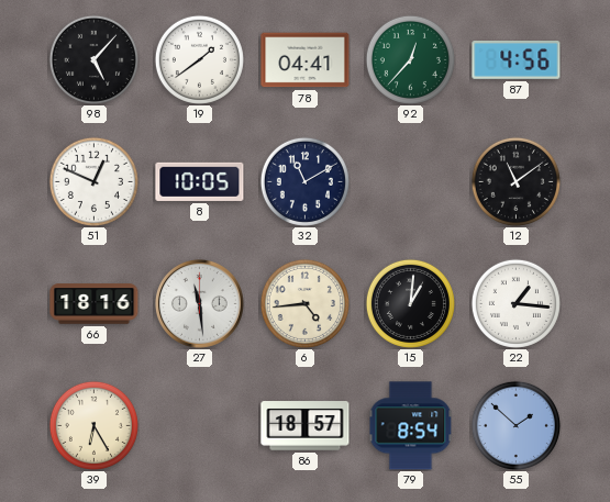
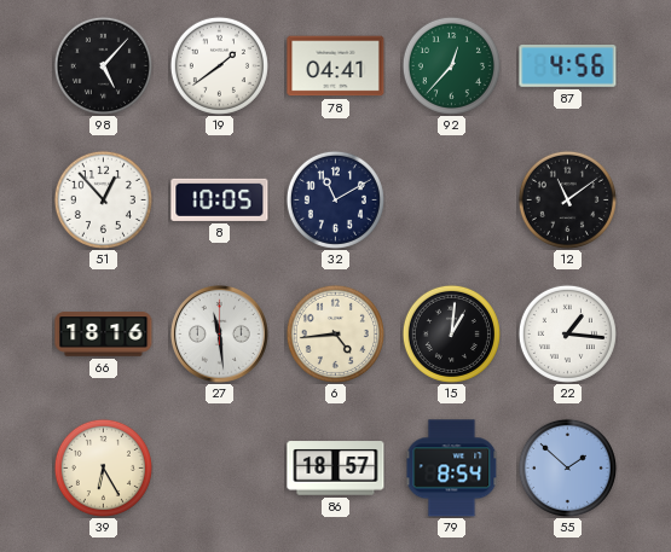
51: 12:49 -> 12:53
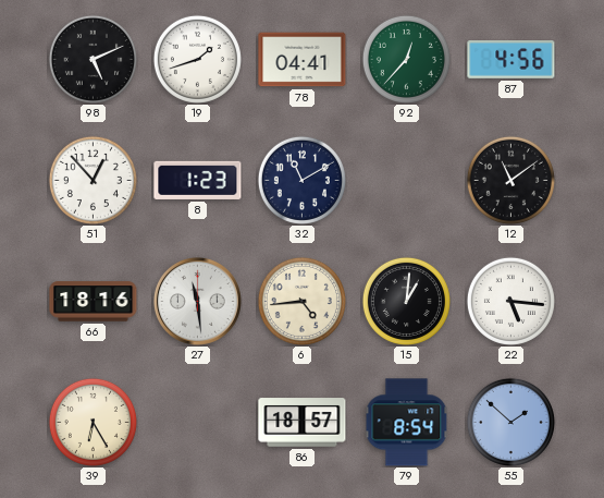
98: 5:07 -> 5:11
19: 1:39 -> 1:42
8: 10:05 -> 1:23
22: 1:16 -> 5:16
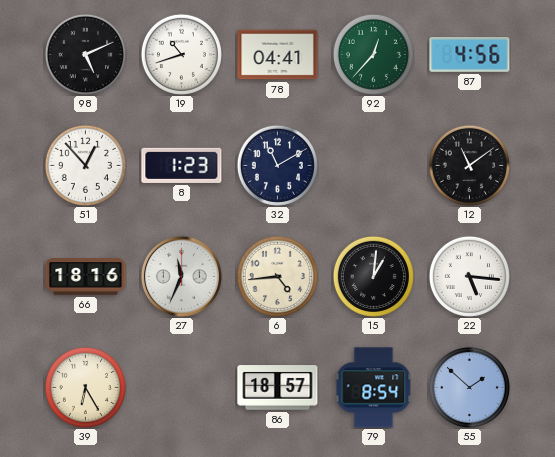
19: 1:42 -> 10:42
27: 11:29 -> 11:34
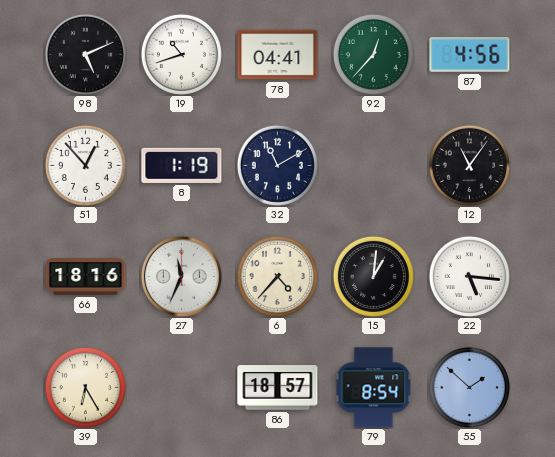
8: 1:23 -> 1:19
12: 11:09 -> 11:06
6: 4:44 -> 4:37
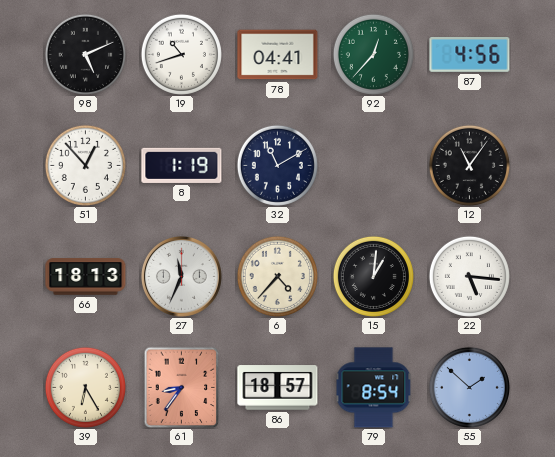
66: 18:16 -> 18:13
61: none -> 8:36
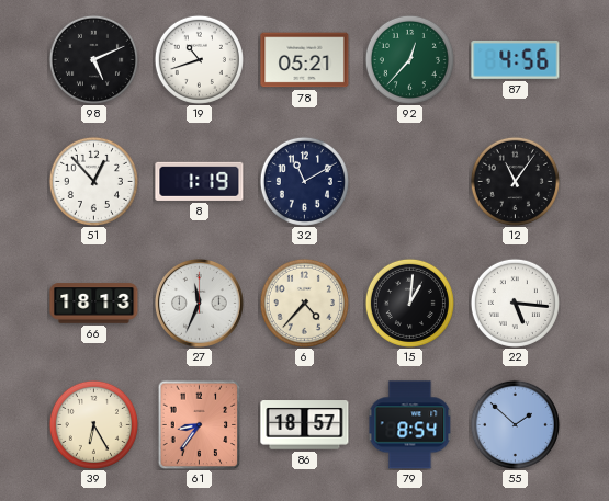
78: 04:41 -> 05:21
